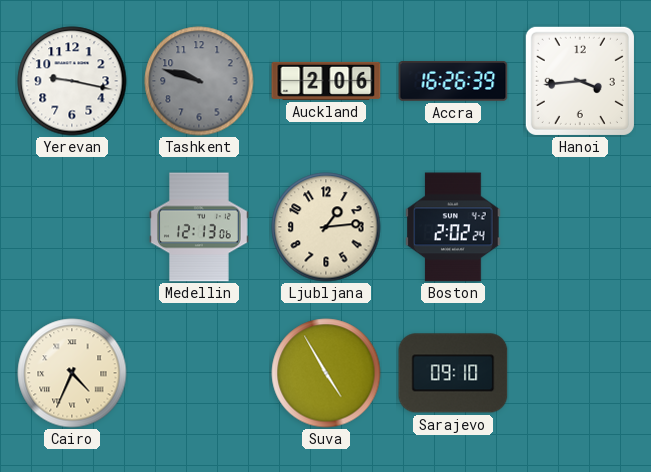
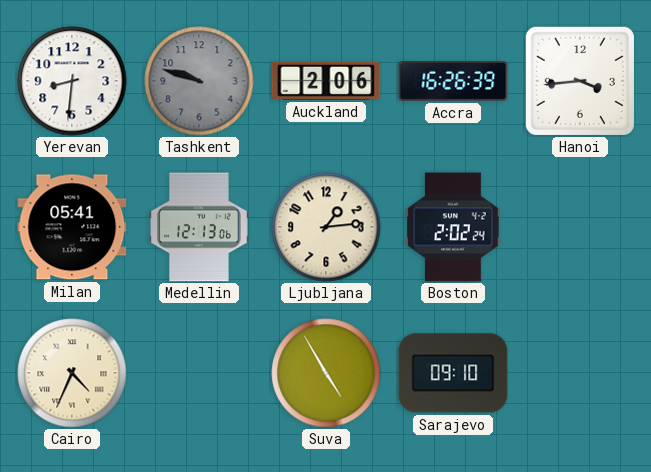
Yerevan: 9:17 -> 8:31
Milan: none -> 05:41
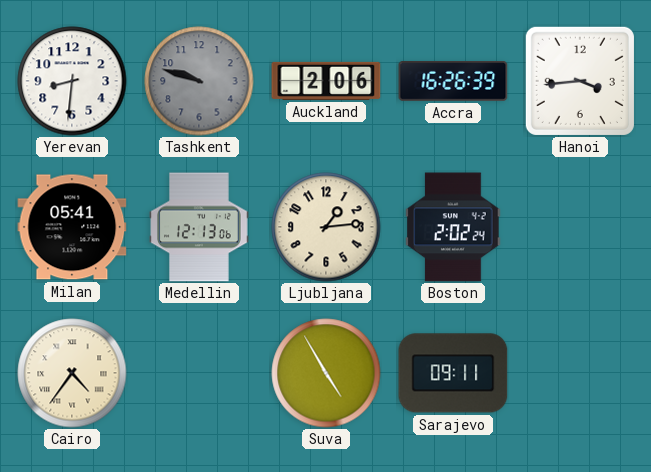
Cairo: 4:34 -> 4:36
Sarajevo: 09:10 -> 09:11
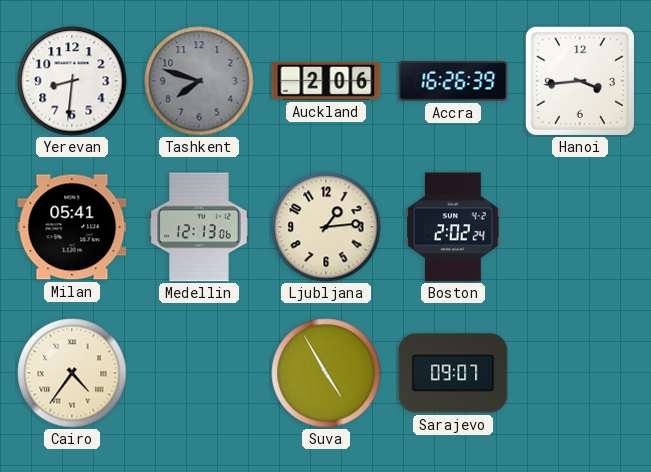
Tashkent: 9:48 -> 7:48
Sarajevo: 09:11 -> 09:07
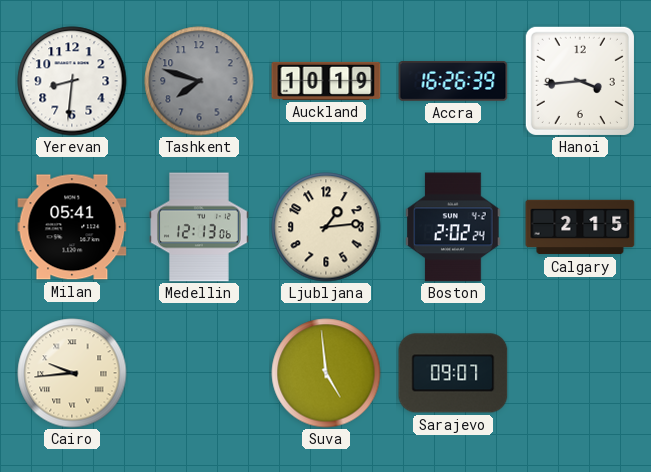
Auckland: 2:06 -> 10:19
Calgary: none -> 2:15
Cairo: 4:36 -> 9:44
Suva: 4:55 -> 4:59
